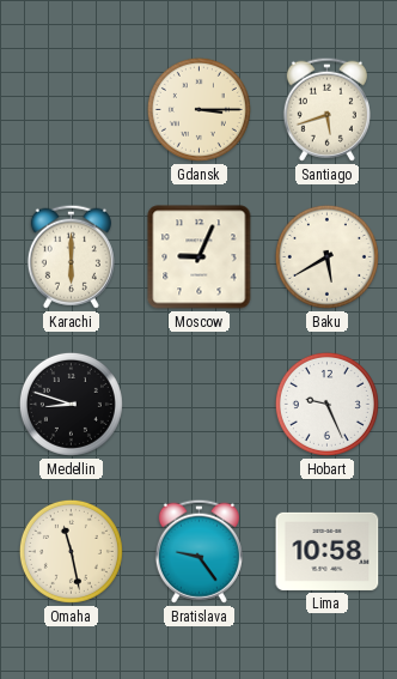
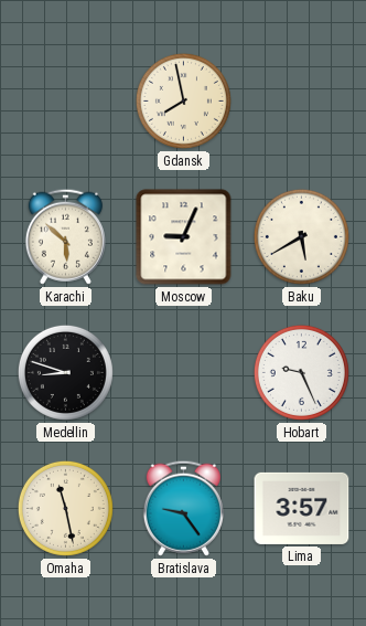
Gdansk: 3:15 -> 7:58
Santiago: 5:42 -> none
Karachi: 6:00 -> 5:52
Lima: 10:58 -> 3:57
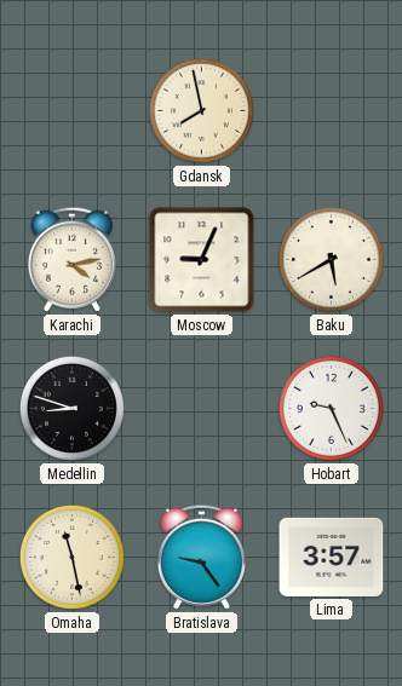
Karachi: 5:52 -> 4:13
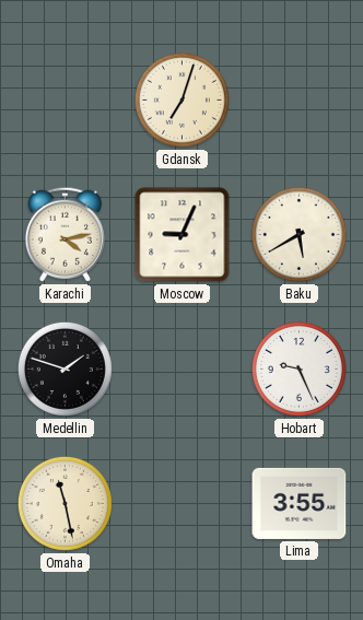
Gdansk: 7:58 -> 7:03
Medellin: 8:48 -> 1:48
Bratislava: 9:24 -> none
Lima: 3:57 -> 3:55
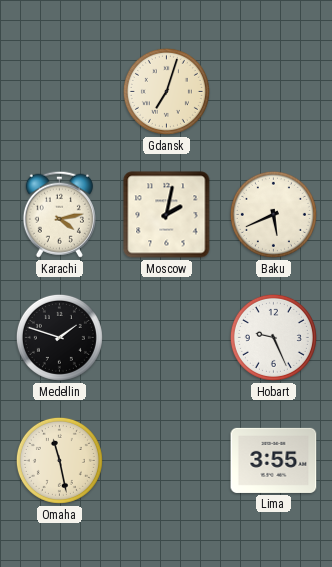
Moscow: 9:04 -> 2:02
Baku: 5:40 -> 5:41
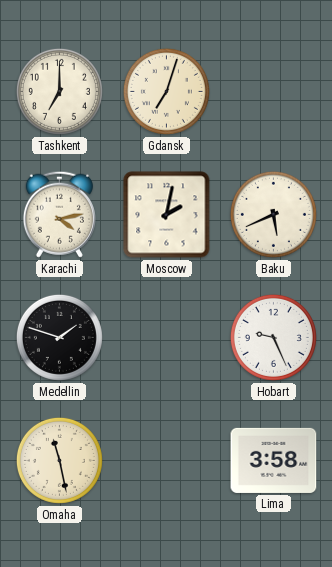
Tashkent: none -> 7:00
Lima: 3:55 -> 3:58
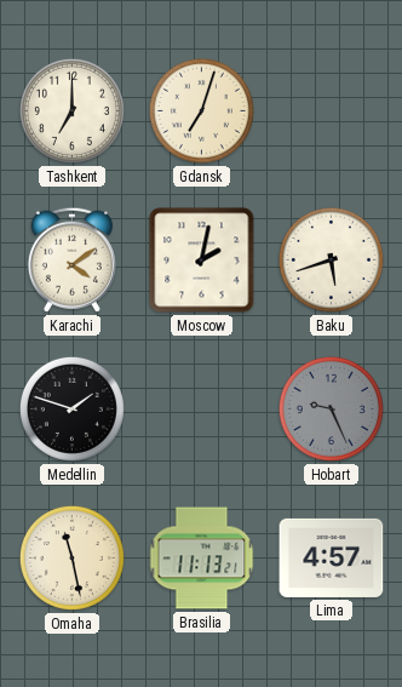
Karachi: 4:13 -> 4:09
Baku: 5:41 -> 5:42
Hobart dial: white -> grey
Brasilia: none -> 11:13
Lima: 3:58 -> 4:57
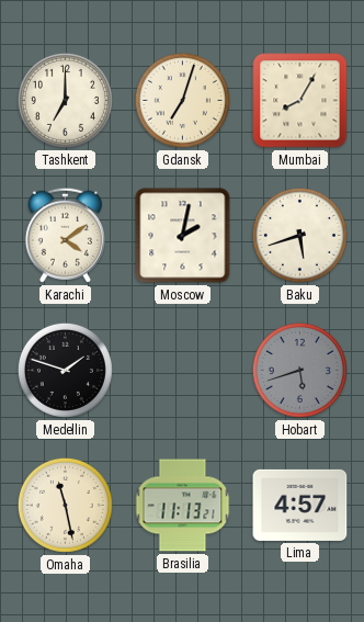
Mumbai: none -> 8:05
Hobart: 9:26 -> 5:42
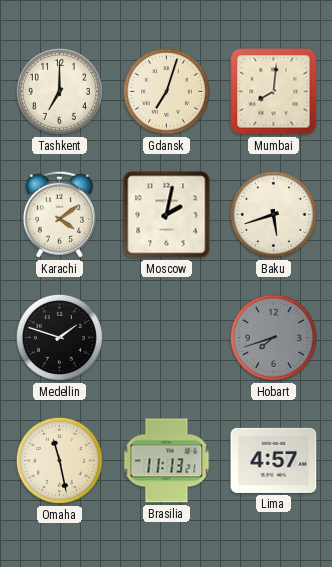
Mumbai: 8:05 -> 8:01
Hobart: 5:42 -> 7:42
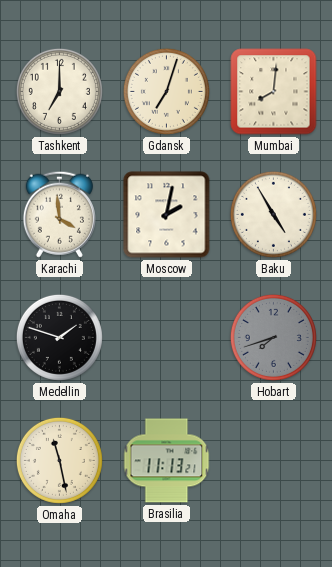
Karachi: 4:09 -> 3:59
Baku: 5:42 -> 4:55
Lima: 4:57 -> none
